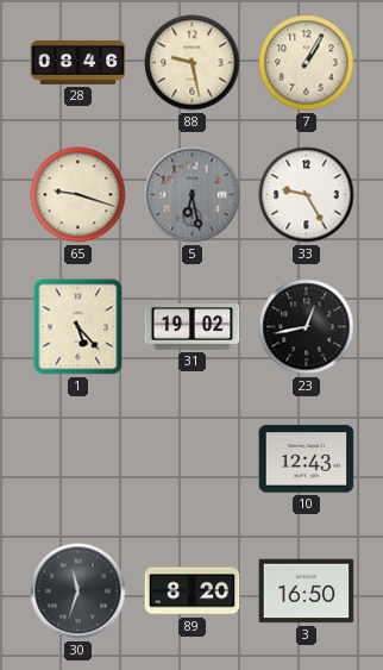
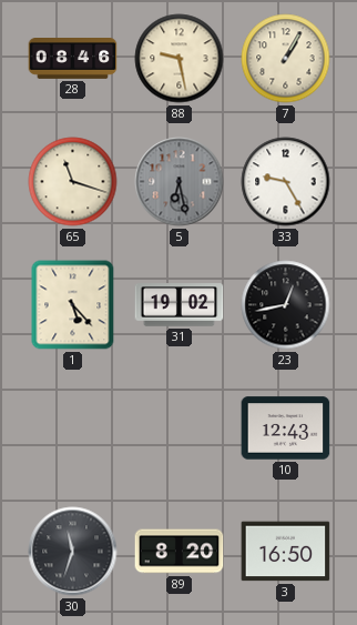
65: 9:18 -> 11:18
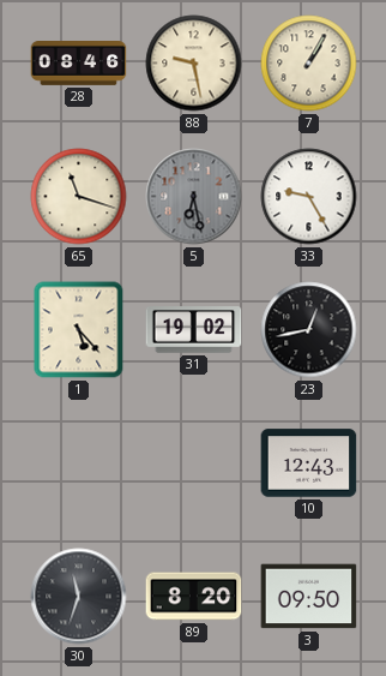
3: 16:50 -> 09:50
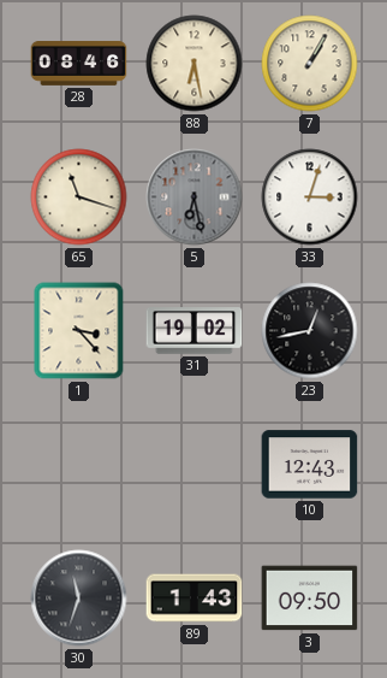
88: 9:28 -> 6:28
33: 9:25 -> 3:03
1: 5:23 -> 3:23
89: 8:20 -> 1:43
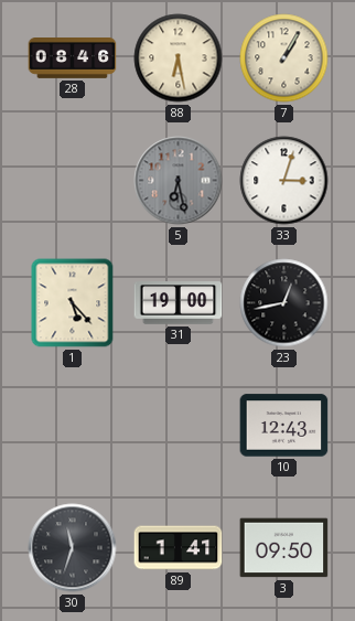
65: 11:18 -> none
1: 3:23 -> 5:23
31: 19:02 -> 19:00
89: 1:43 -> 1:41
